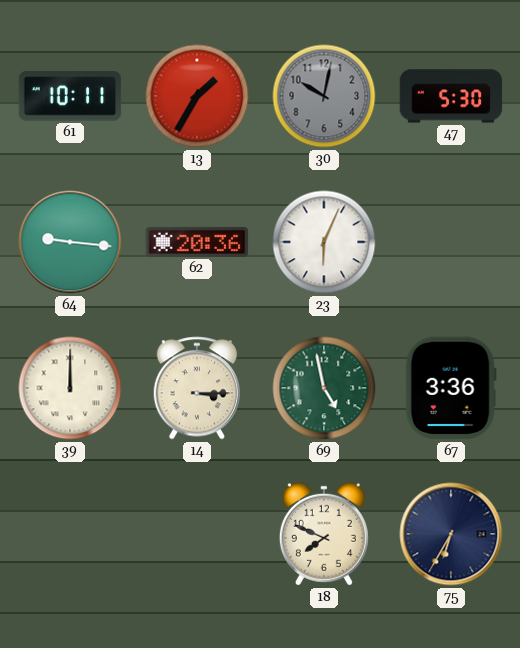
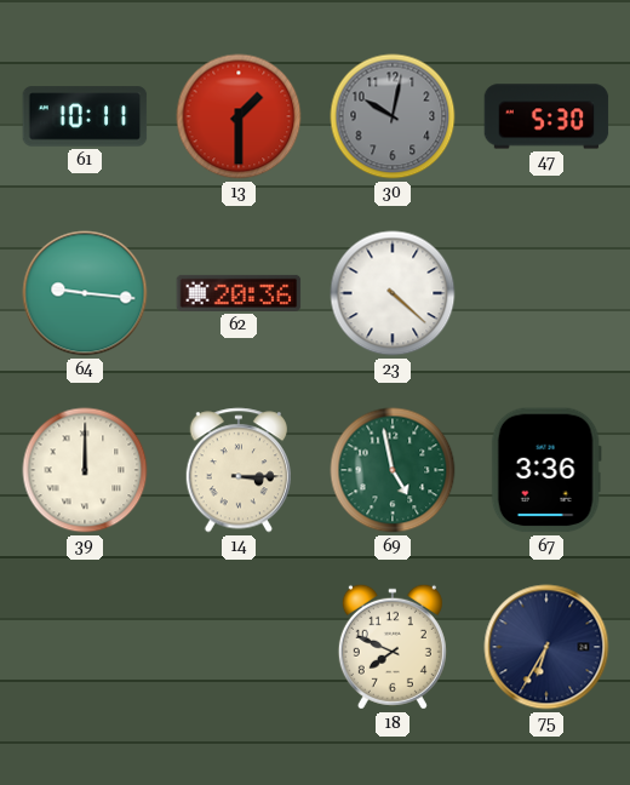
13: 1:35 -> 1:30
23: 6:04 -> 4:22
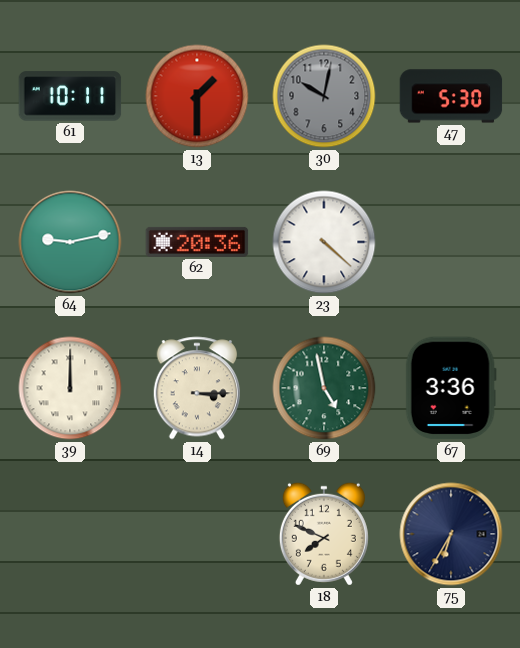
64: 9:16 -> 9:13
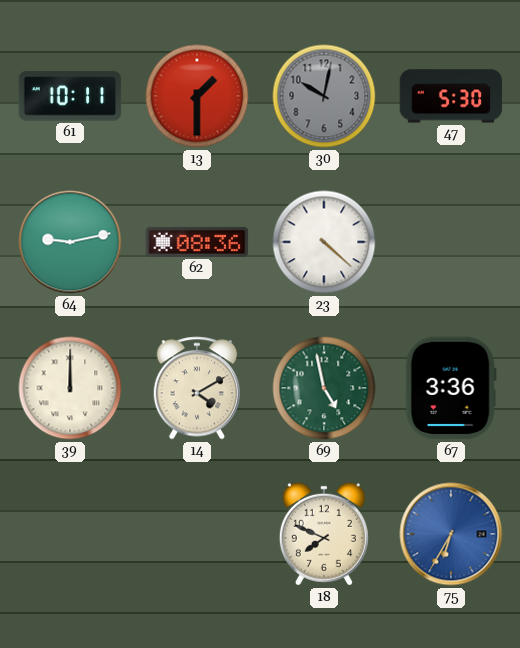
62: 20:36 -> 08:36
14: 3:15 -> 4:10
75 dial: navy -> blue
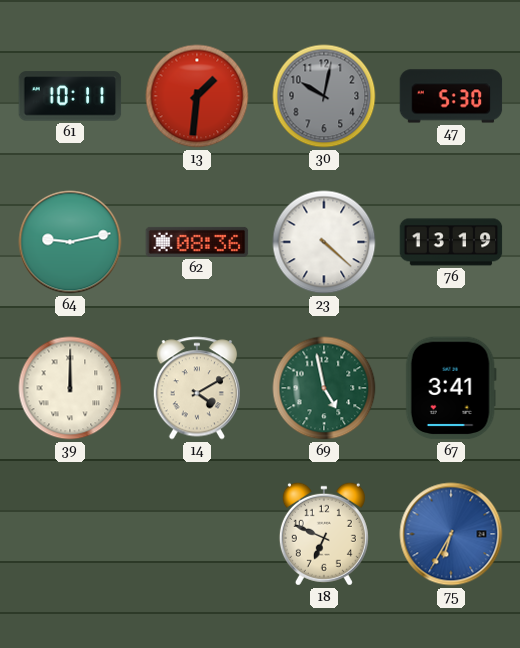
13: 1:30 -> 1:31
76: none -> 13:19
67: 3:36 -> 3:41
18: 7:49 -> 6:49
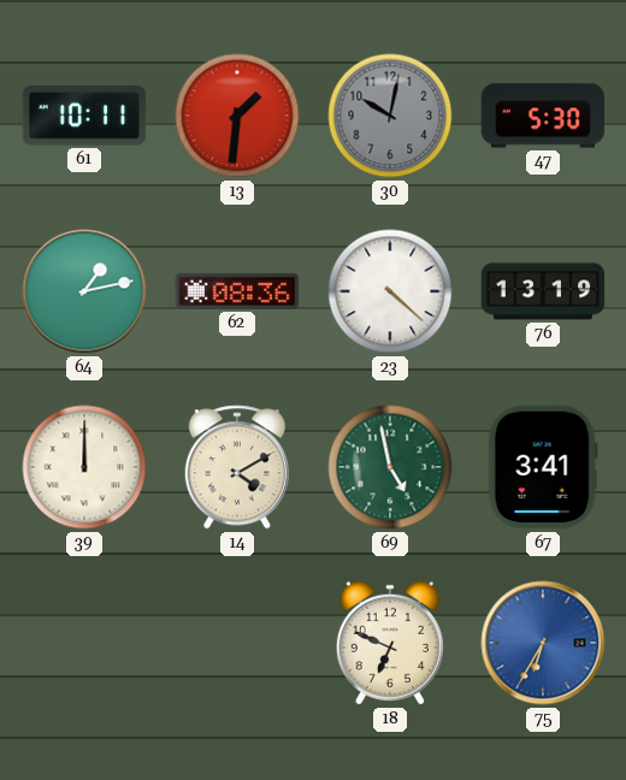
64: 9:13 -> 1:13
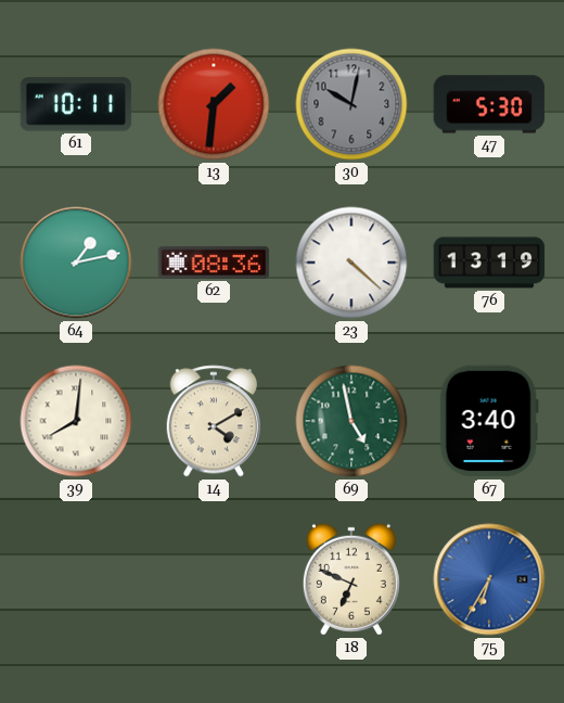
39: 12:00 -> 8:01
67: 3:41 -> 3:40
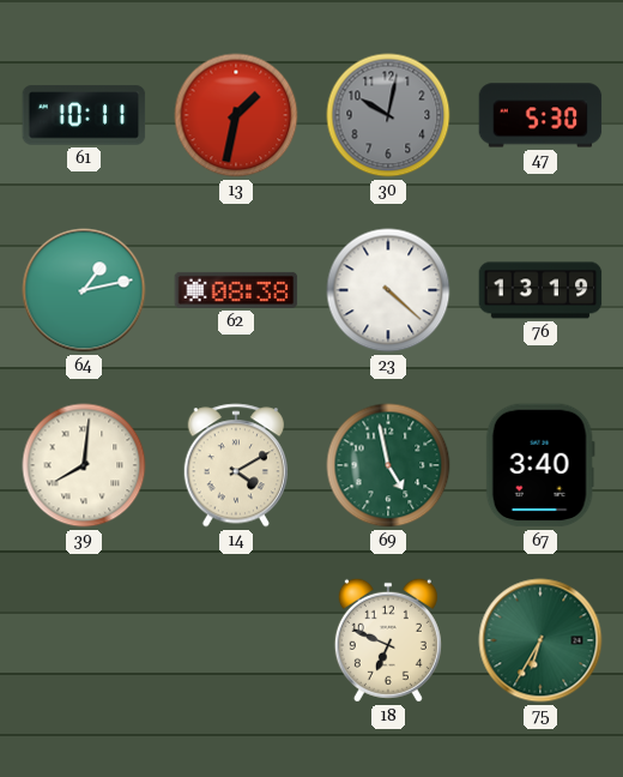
13: 1:31 -> 1:32
62: 08:36 -> 08:38
75 dial: blue -> green
